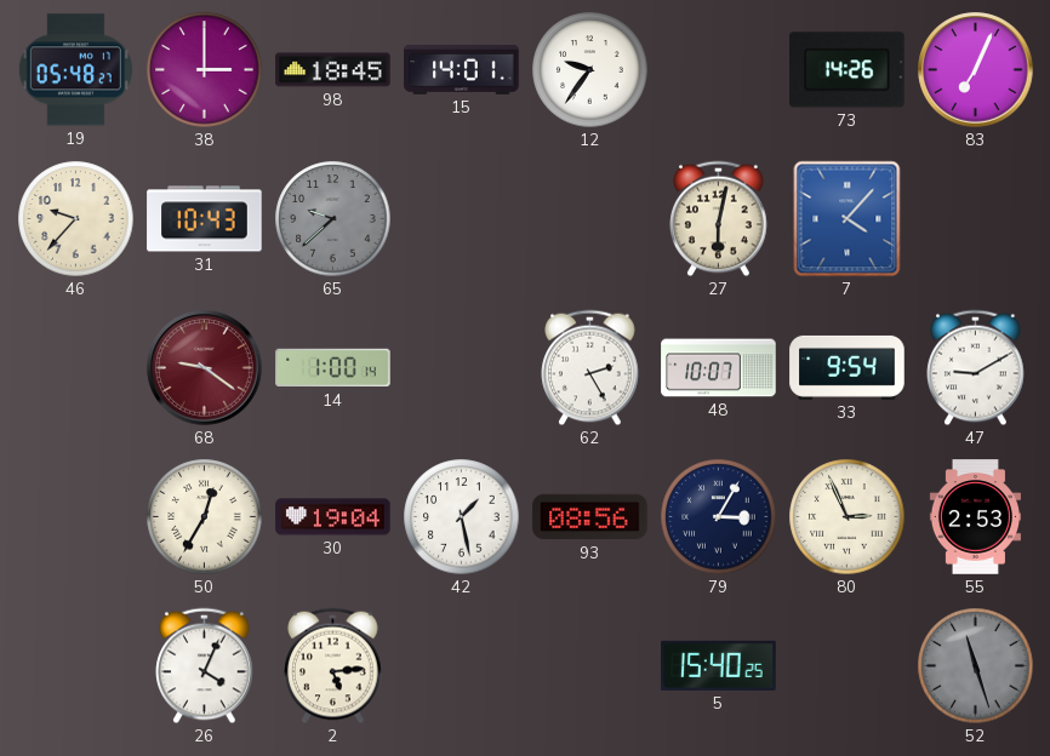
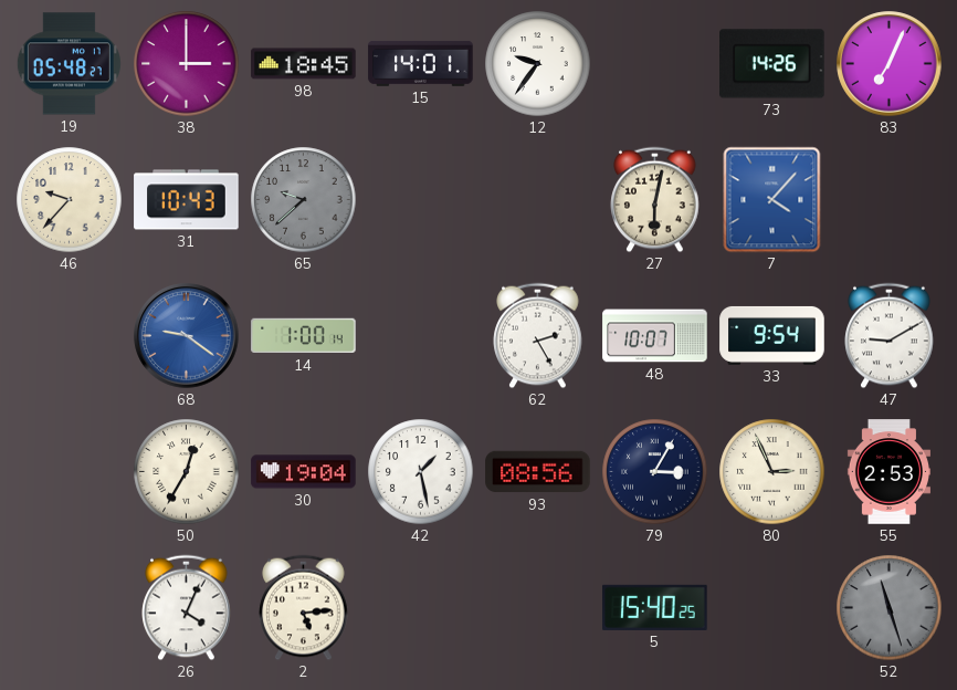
68 dial: burgundy -> blue
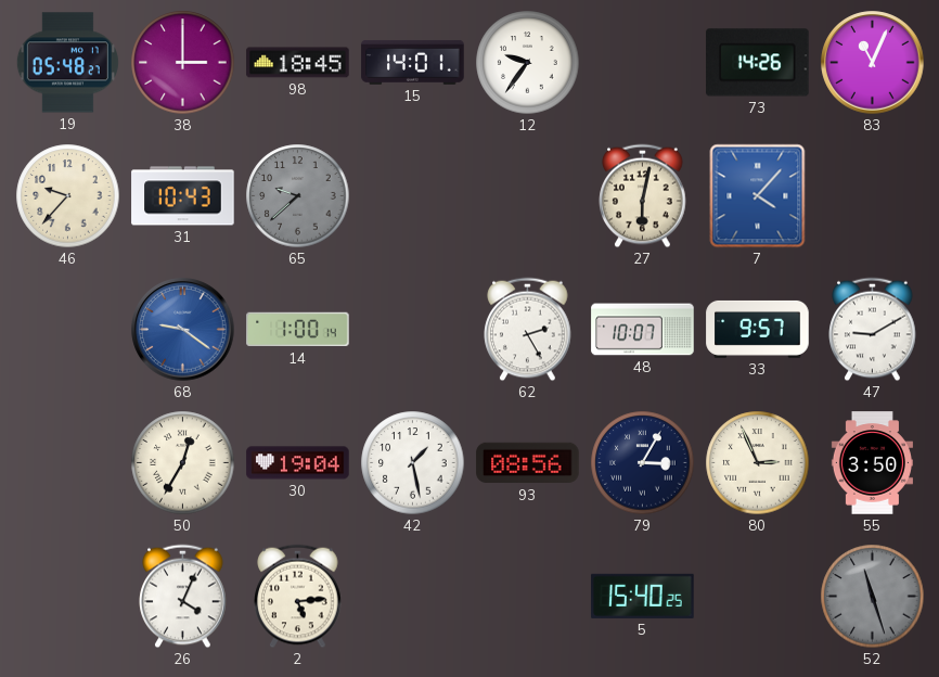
83: 7:04 -> 11:04
33: 9:54 -> 9:57
55: 2:53 -> 3:50
